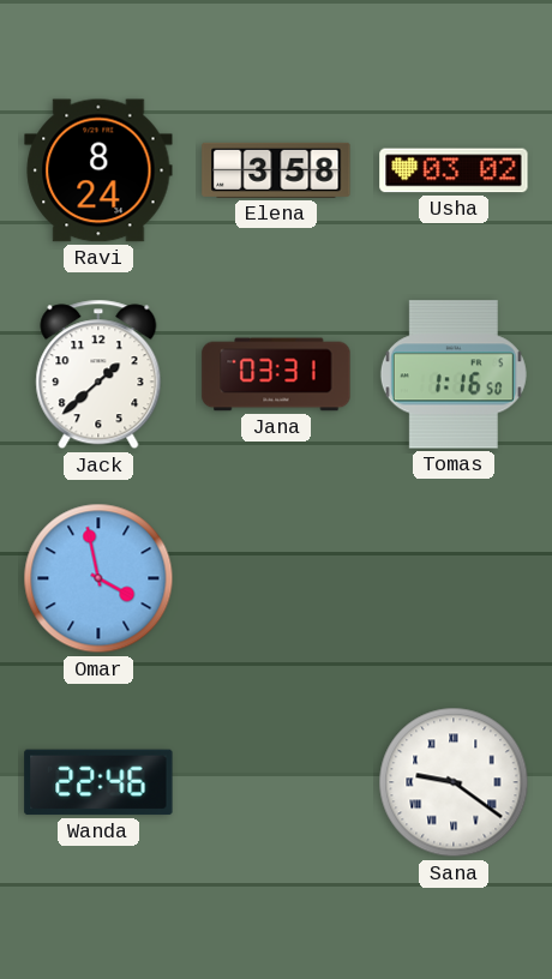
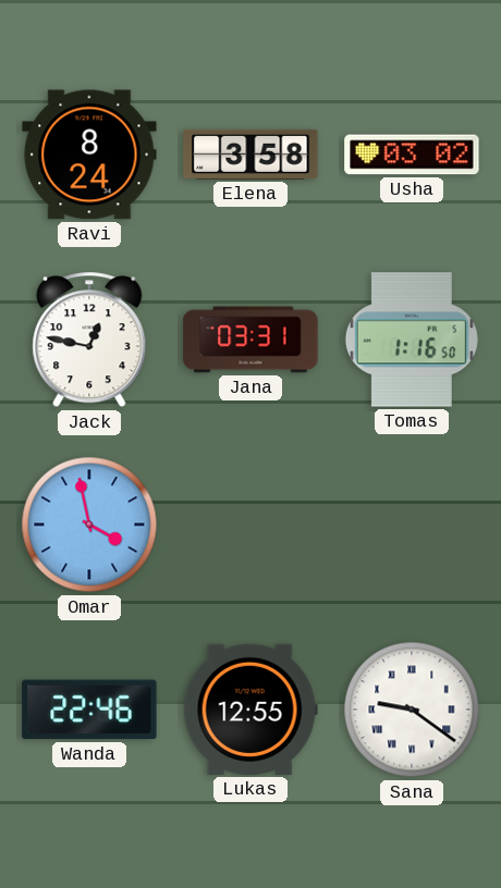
Jack: 1:38 -> 12:47
Lukas: none -> 12:55
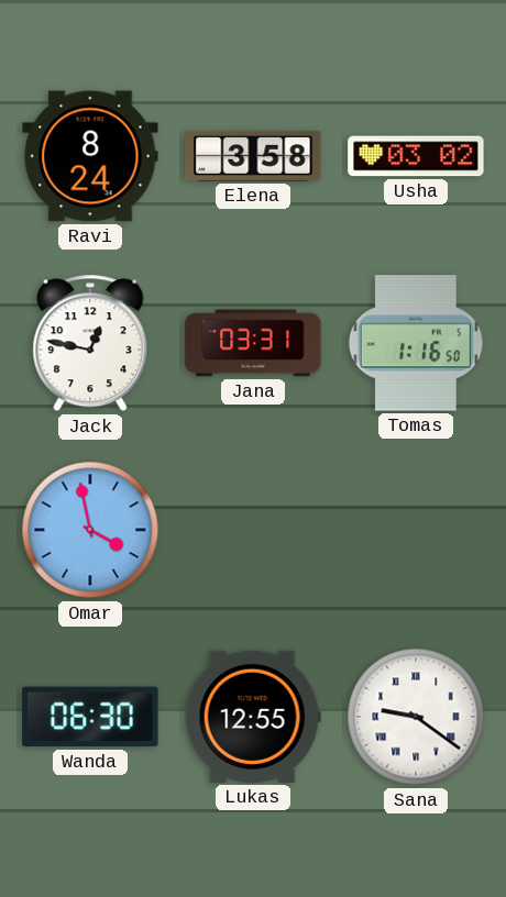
Wanda: 22:46 -> 06:30
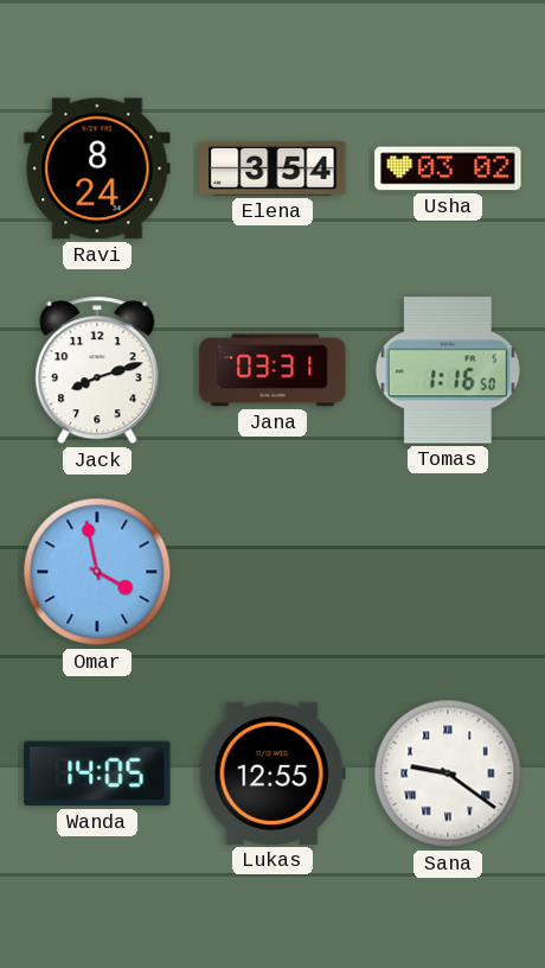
Elena: 3:58 -> 3:54
Jack: 12:47 -> 8:12
Wanda: 06:30 -> 14:05
